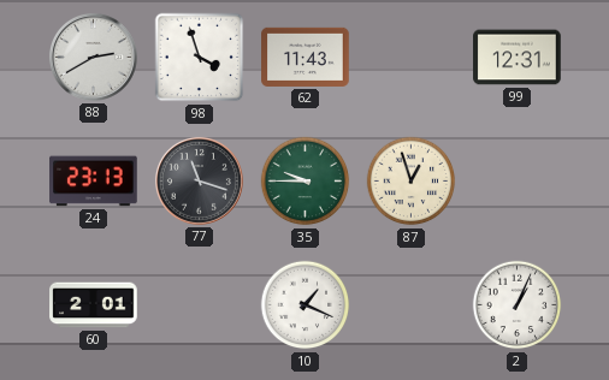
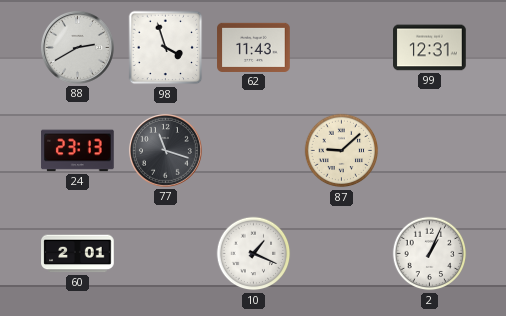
35: 9:45 -> none
87: 12:57 -> 9:08
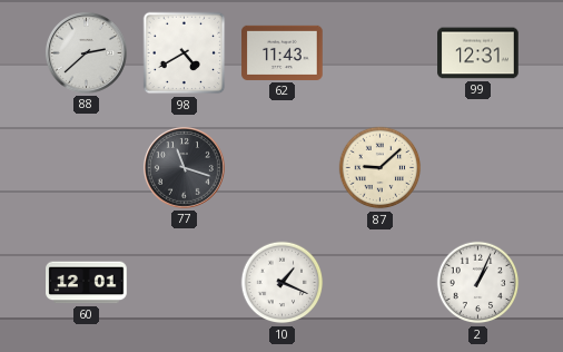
88: 2:40 -> 2:38
98: 3:57 -> 4:40
24: 23:13 -> none
60: 2:01 -> 12:01
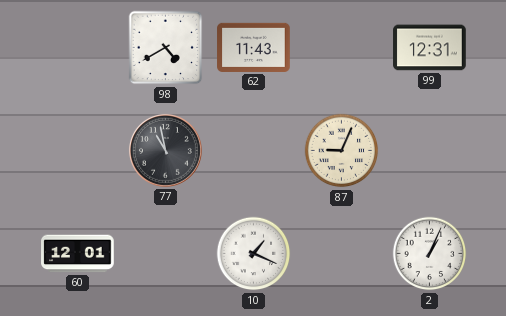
88: 2:38 -> none
77: 11:18 -> 10:58
87: 9:08 -> 9:04
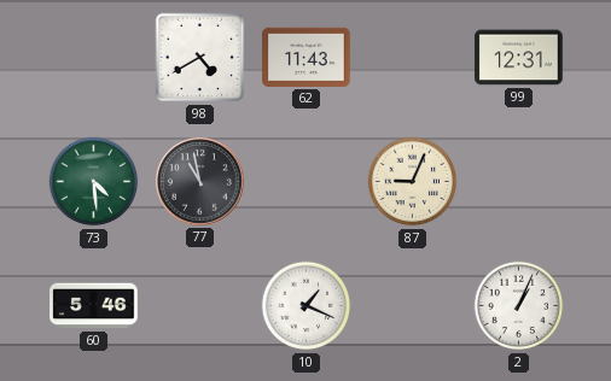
73: none -> 4:29
60: 12:01 -> 5:46
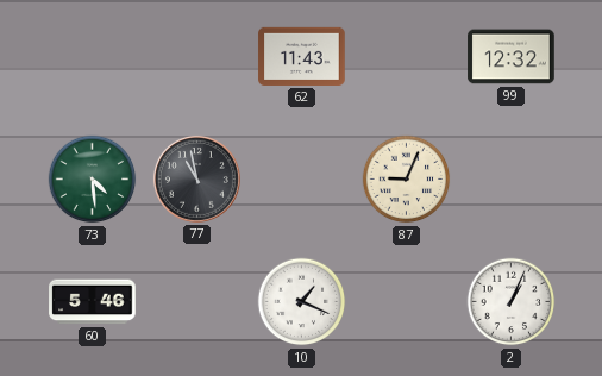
98: 4:40 -> none
99: 12:31 -> 12:32
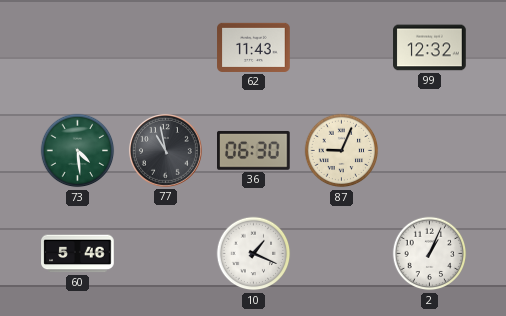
36: none -> 06:30
